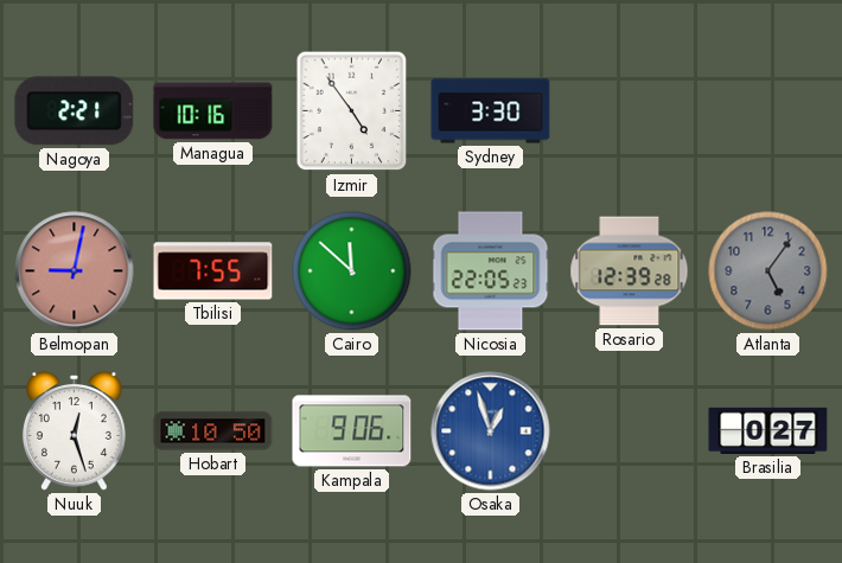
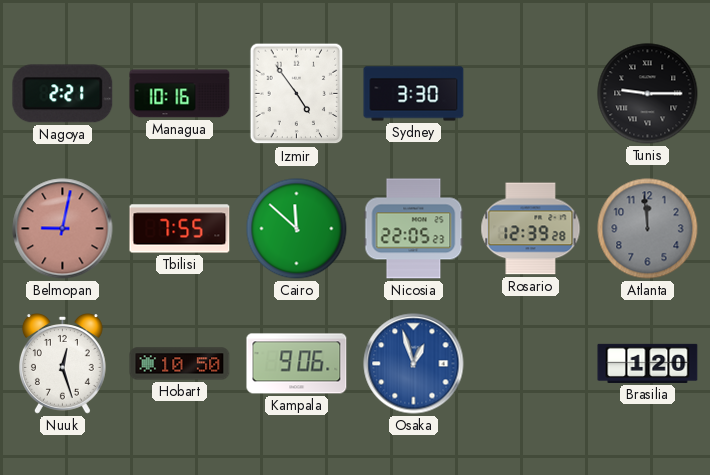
Tunis: none -> 9:15
Atlanta: 5:06 -> 11:59
Brasilia: 0:27 -> 1:20
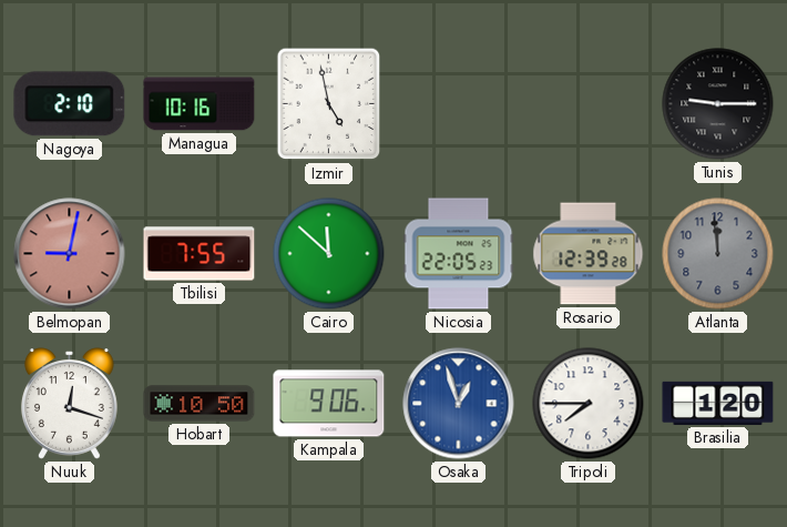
Nagoya: 2:21 -> 2:10
Izmir: 4:54 -> 4:58
Sydney: 3:30 -> none
Nuuk: 12:27 -> 12:18
Tripoli: none -> 7:45
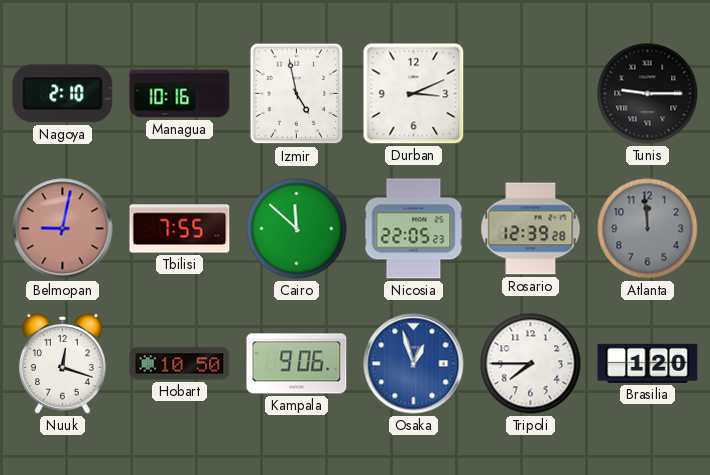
Durban: none -> 3:11
